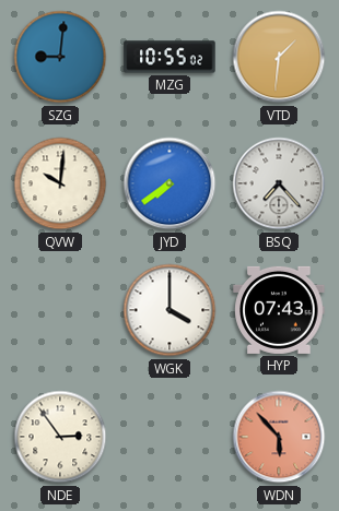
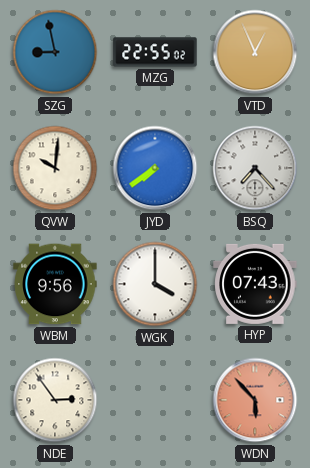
SZG: 9:01 -> 8:58
MZG: 10:55 -> 22:55
VTD: 1:31 -> 12:56
WBM: none -> 9:56
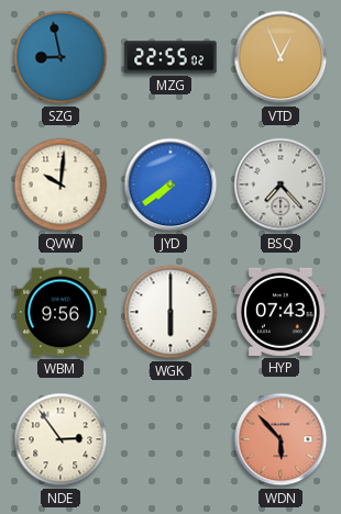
WGK: 4:00 -> 6:00
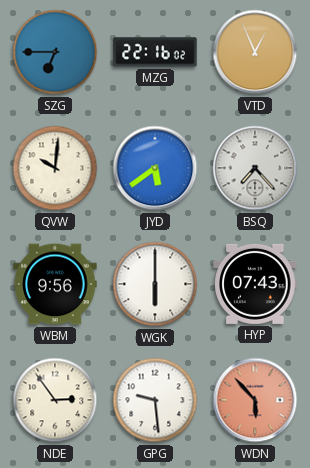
SZG: 8:58 -> 6:45
MZG: 22:55 -> 22:16
JYD: 7:39 -> 5:39
GPG: none -> 9:29
